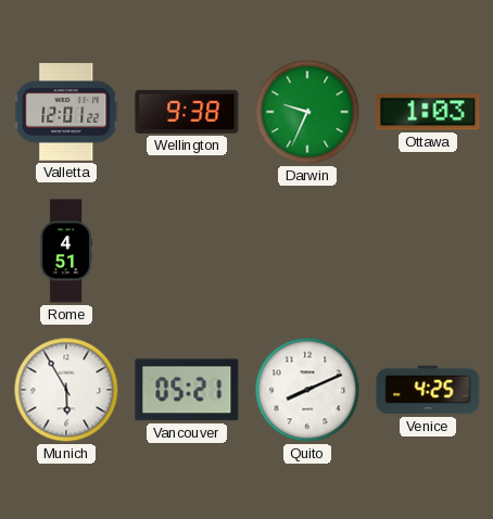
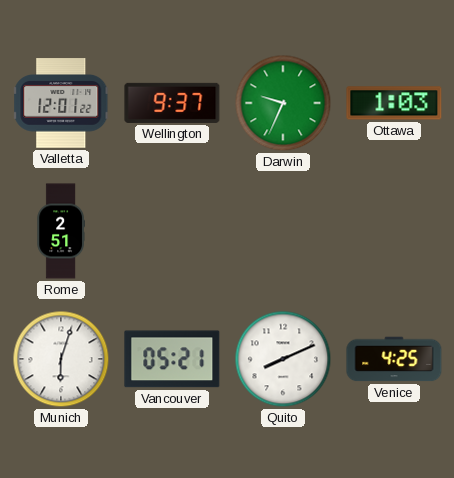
Wellington: 9:38 -> 9:37
Rome: 4:51 -> 2:51
Munich: 5:55 -> 6:03
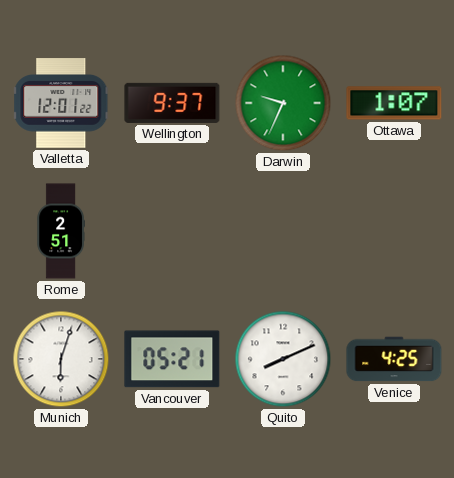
Ottawa: 1:03 -> 1:07
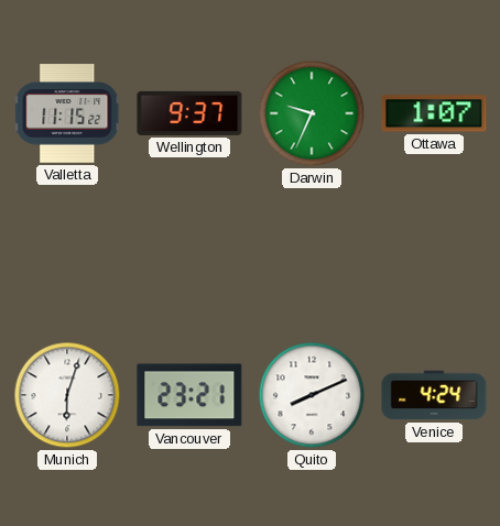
Valletta: 12:01 -> 11:15
Rome: 2:51 -> none
Vancouver: 05:21 -> 23:21
Venice: 4:25 -> 4:24
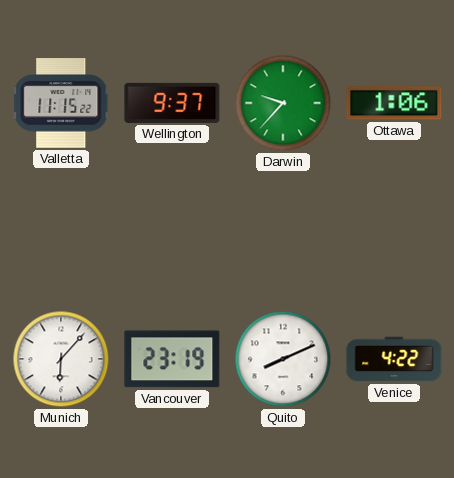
Darwin: 9:34 -> 9:37
Ottawa: 1:07 -> 1:06
Munich: 6:03 -> 6:07
Vancouver: 23:21 -> 23:19
Venice: 4:24 -> 4:22
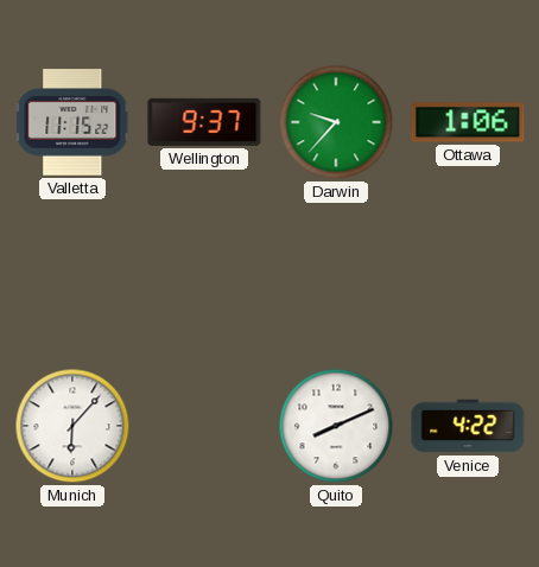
Vancouver: 23:19 -> none
